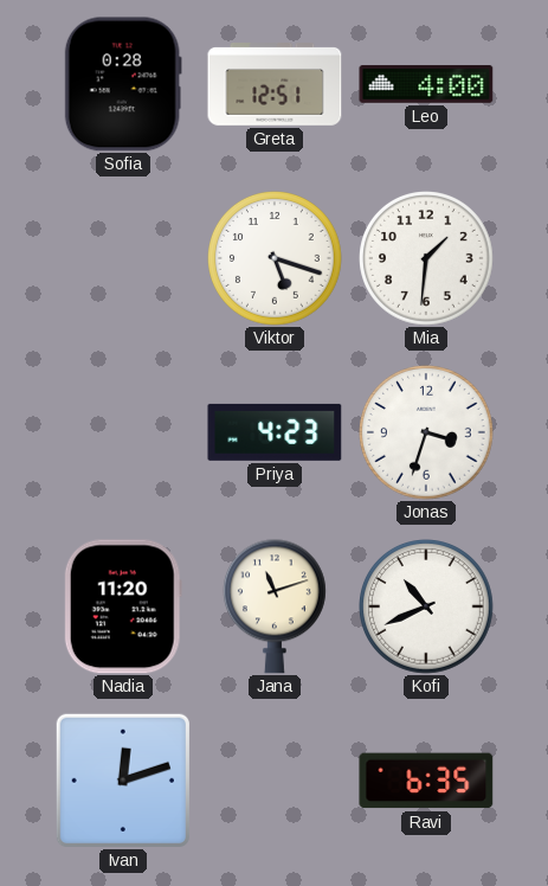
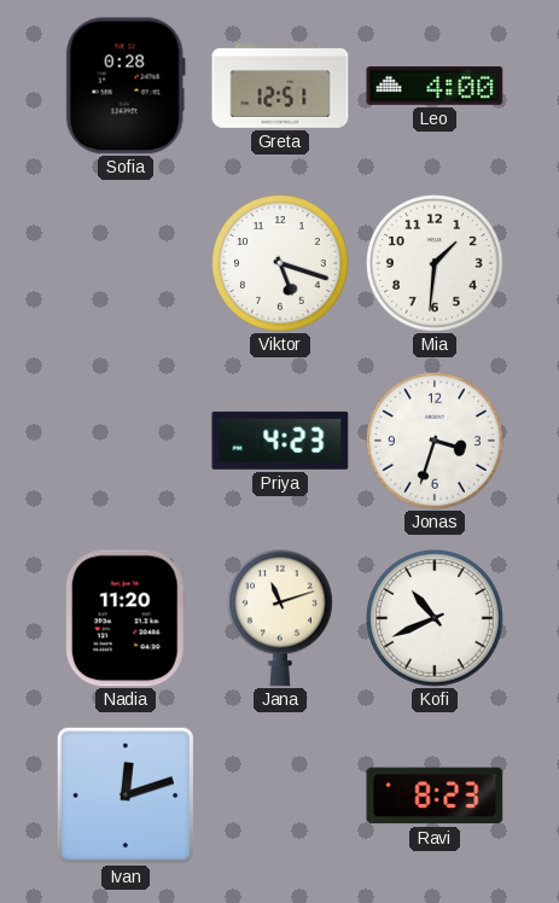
Ravi: 6:35 -> 8:23
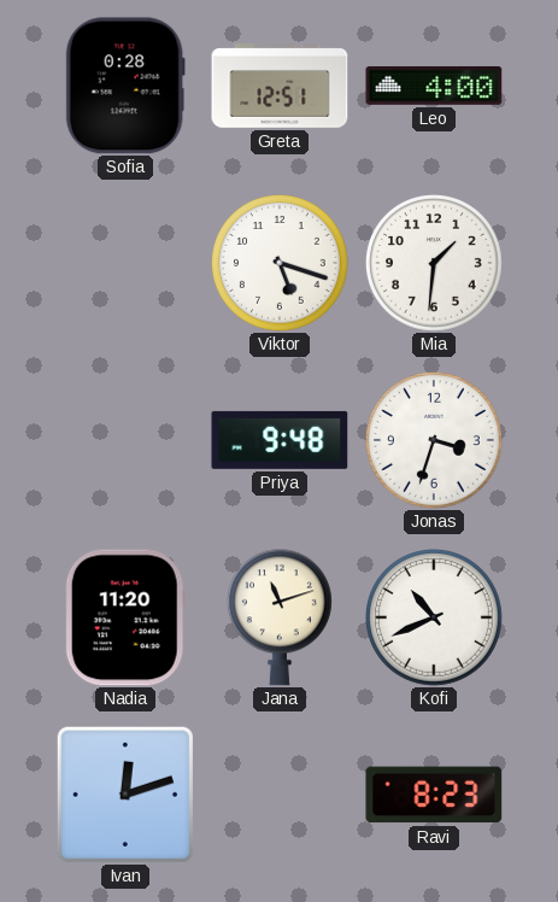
Priya: 4:23 -> 9:48
